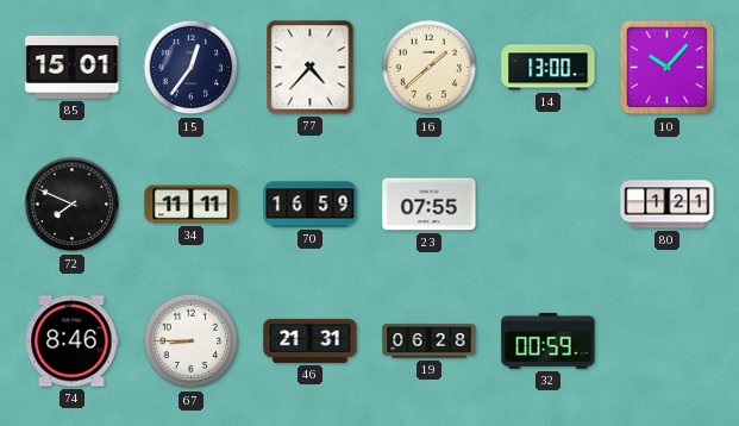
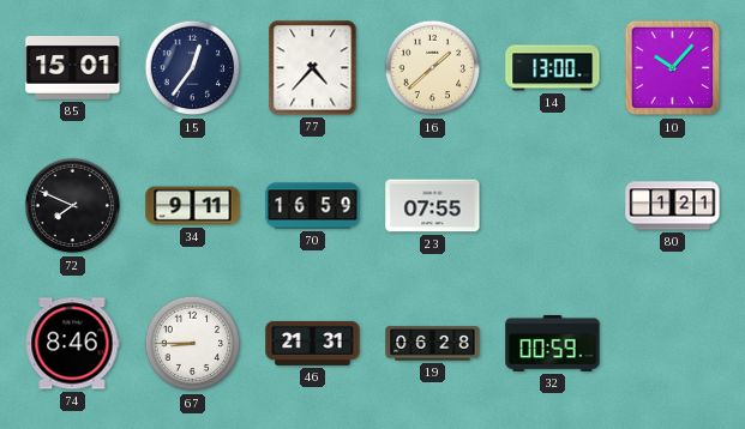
34: 11:11 -> 9:11
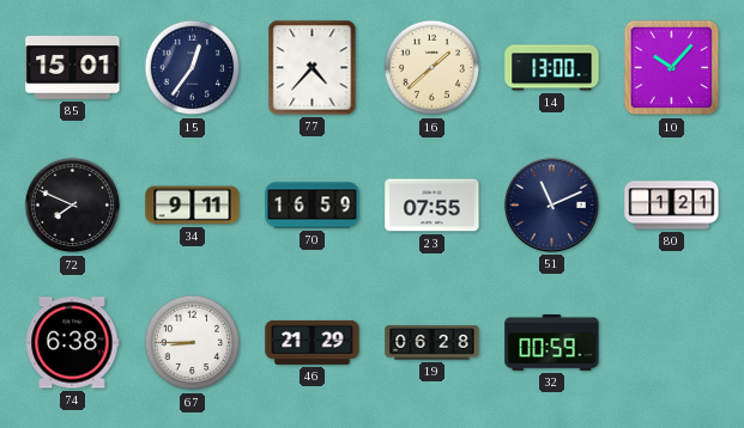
51: none -> 11:11
74: 8:46 -> 6:38
46: 21:31 -> 21:29
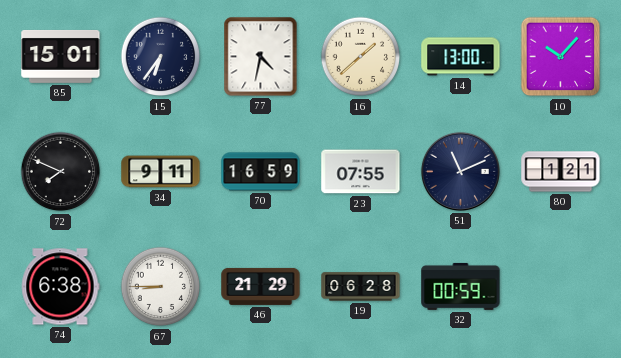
15: 12:36 -> 6:36
77: 4:37 -> 4:32
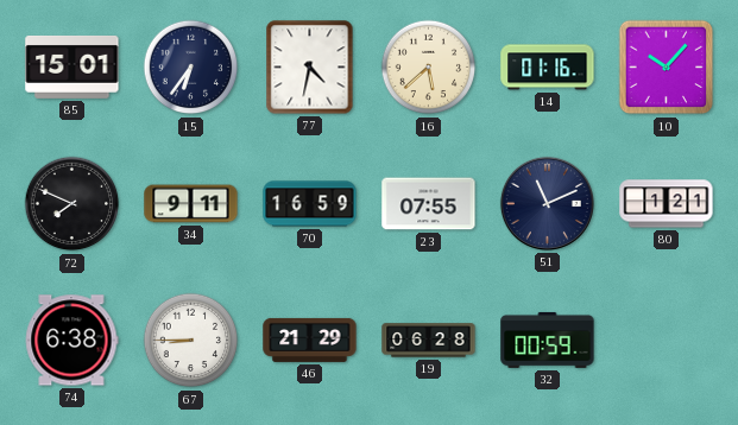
16: 1:38 -> 5:38
14: 13:00 -> 01:16
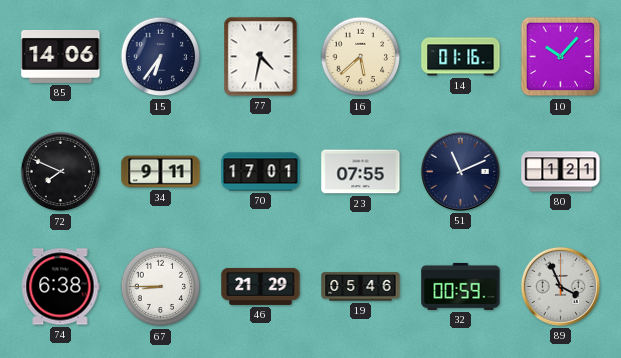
85: 15:01 -> 14:06
70: 16:59 -> 17:01
19: 06:28 -> 05:46
89: none -> 3:56
